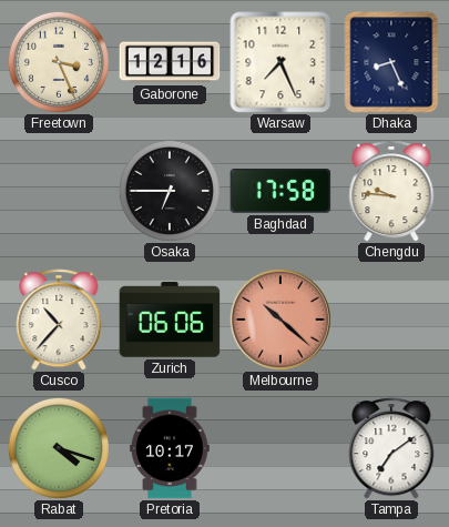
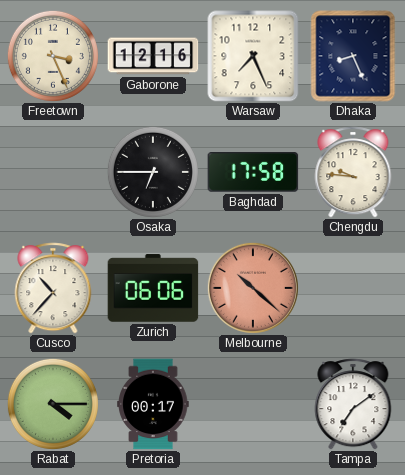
Rabat: 4:18 -> 4:15
Pretoria: 10:17 -> 00:17
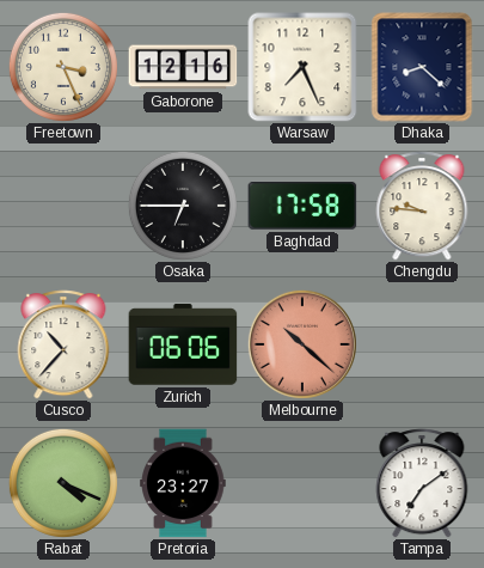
Dhaka: 8:26 -> 8:22
Rabat: 4:15 -> 4:19
Pretoria: 00:17 -> 23:27
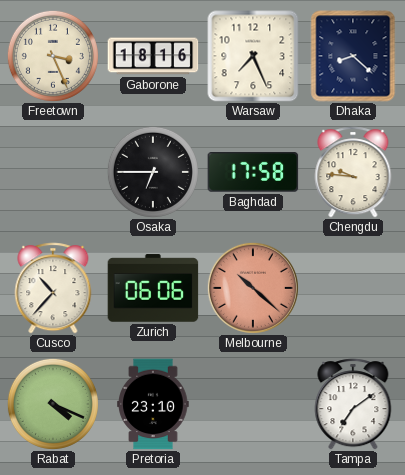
Gaborone: 12:16 -> 18:16
Pretoria: 23:27 -> 23:10
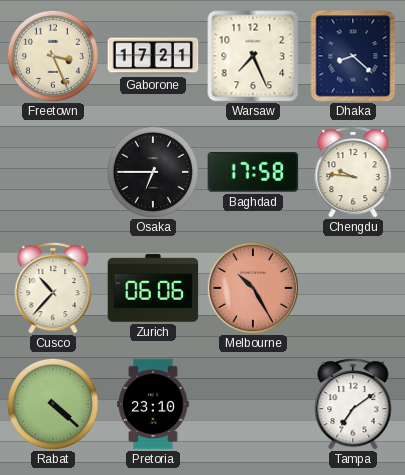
Gaborone: 18:16 -> 17:21
Melbourne: 10:22 -> 10:25
Rabat: 4:19 -> 4:22
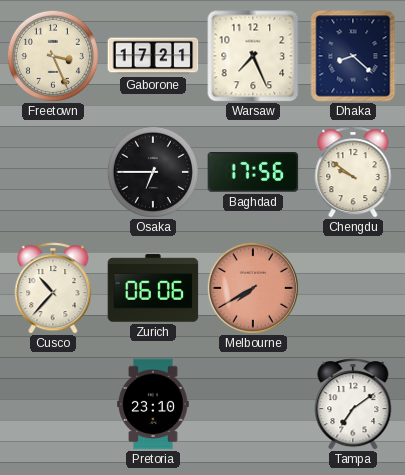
Baghdad: 17:58 -> 17:56
Chengdu: 9:46 -> 9:51
Melbourne: 10:25 -> 7:40
Rabat: 4:22 -> none
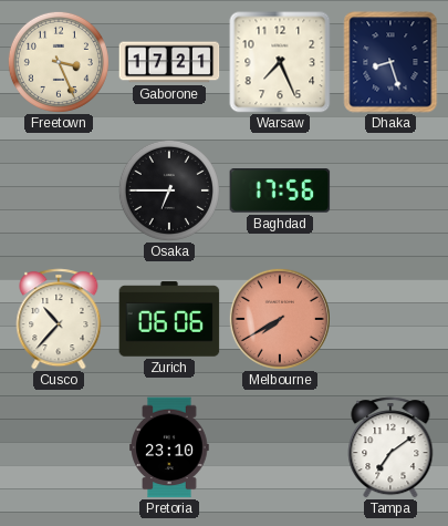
Dhaka: 8:22 -> 8:27
Chengdu: 9:51 -> none
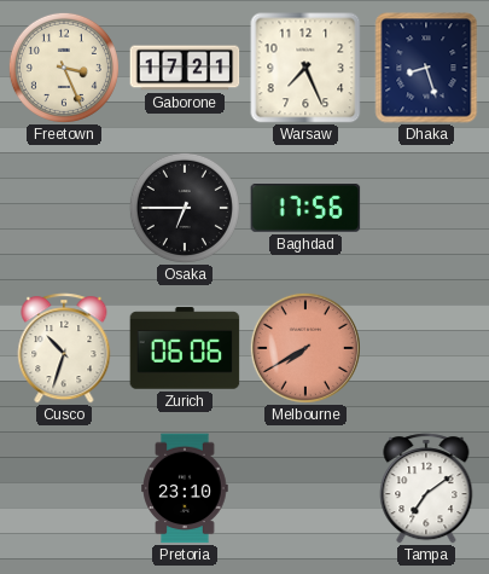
Cusco: 10:37 -> 10:33
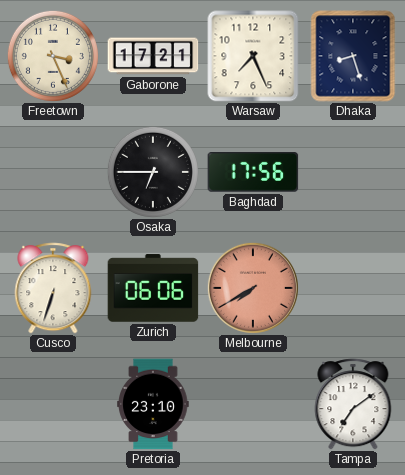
Cusco: 10:33 -> 6:33
